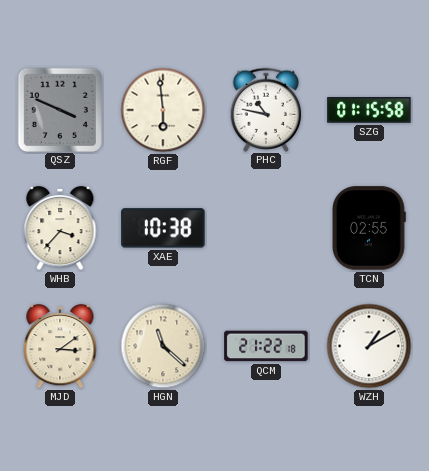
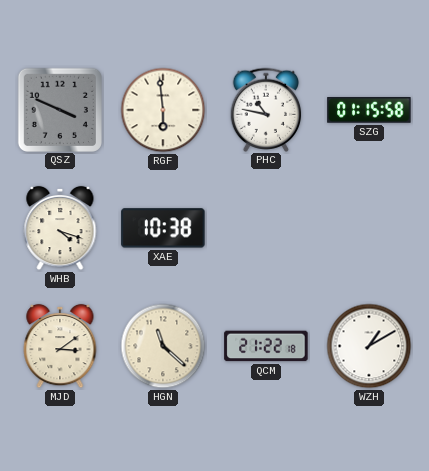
WHB: 3:37 -> 4:18
TCN: 02:55 -> none
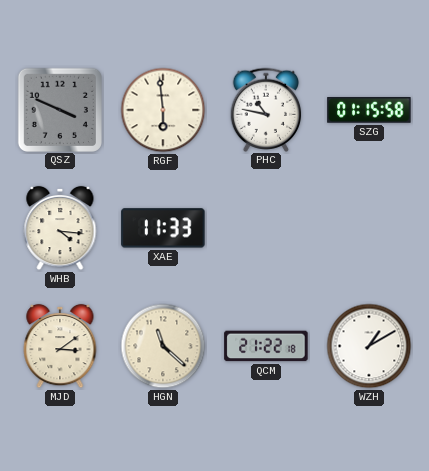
WHB: 4:18 -> 4:16
XAE: 10:38 -> 11:33
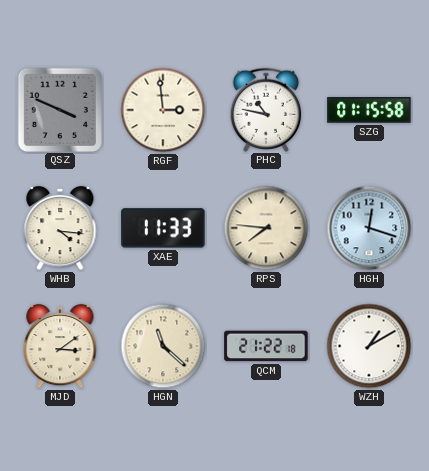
RGF: 5:59 -> 2:59
RPS: none -> 7:46
HGH: none -> 12:18
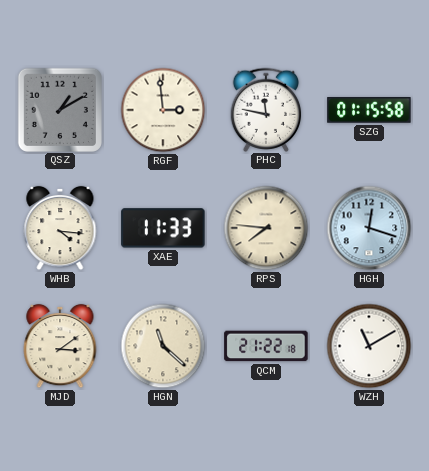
QSZ: 3:49 -> 1:10
PHC: 10:47 -> 11:47
WZH: 1:10 -> 11:10
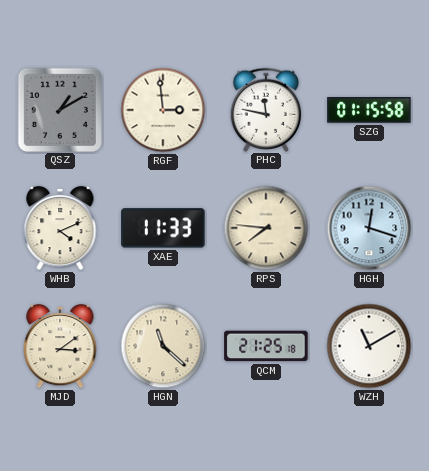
WHB: 4:16 -> 4:11
QCM: 21:22 -> 21:25
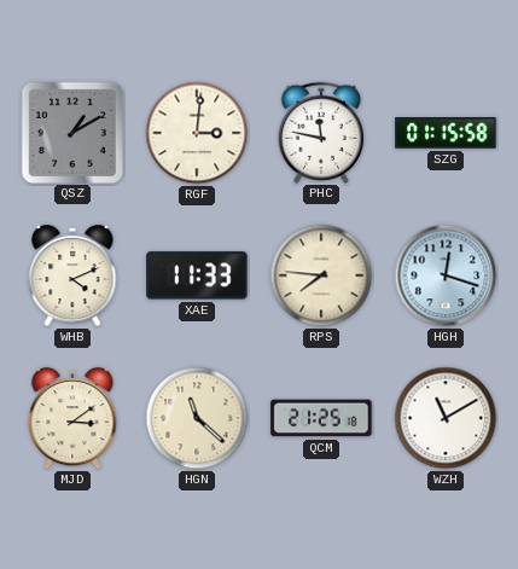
RGF: 2:59 -> 3:01
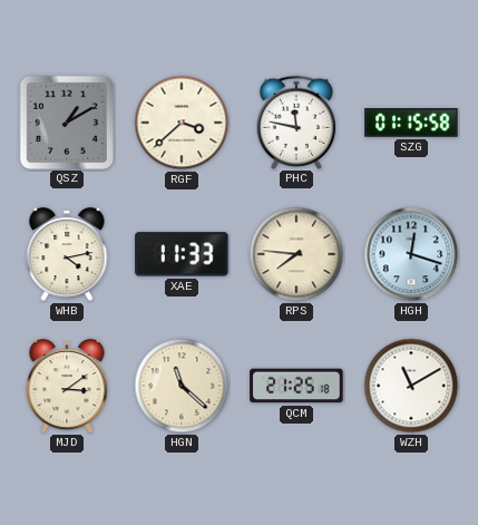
RGF: 3:01 -> 3:38
WHB: 4:11 -> 4:13
